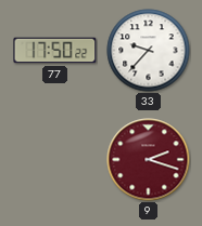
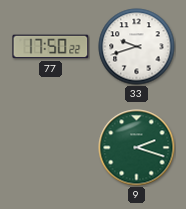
33: 9:37 -> 9:42
9 dial: burgundy -> green
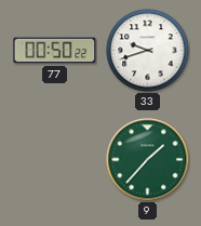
77: 17:50 -> 00:50
9: 2:18 -> 1:37
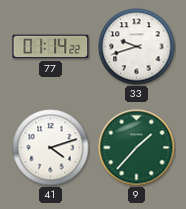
77: 00:50 -> 01:14
41: none -> 4:12
